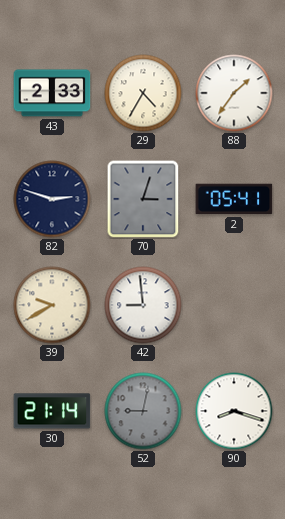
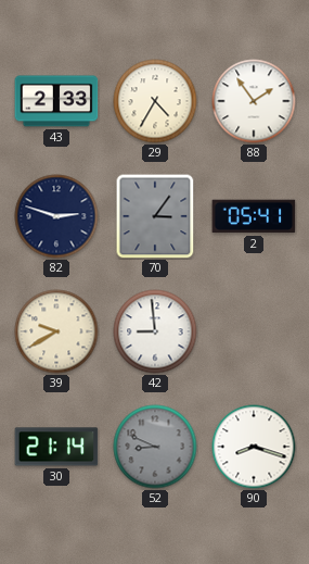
88: 1:36 -> 1:54
70: 3:03 -> 3:06
52: 9:02 -> 8:49
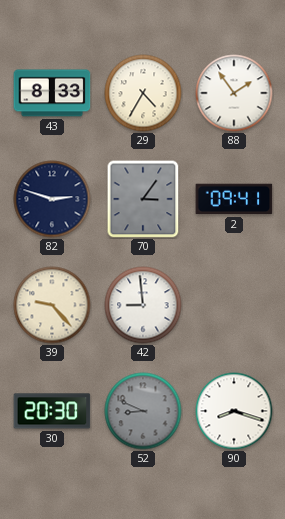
43: 2:33 -> 8:33
2: 05:41 -> 09:41
39: 9:40 -> 9:23
30: 21:14 -> 20:30
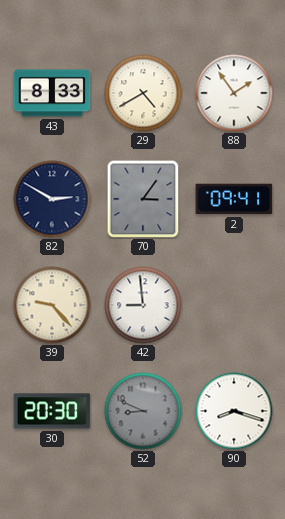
29: 4:35 -> 4:40
82: 2:48 -> 2:50
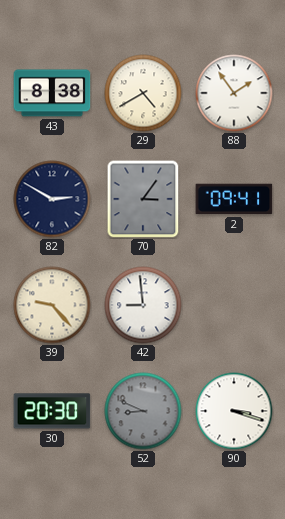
43: 8:33 -> 8:38
90: 8:18 -> 3:18
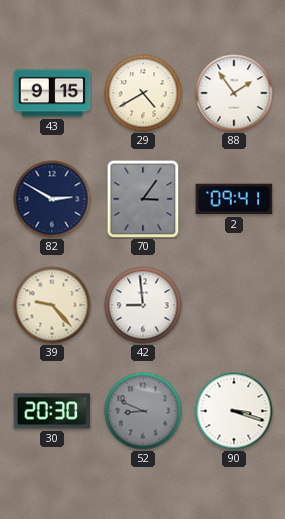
43: 8:38 -> 9:15
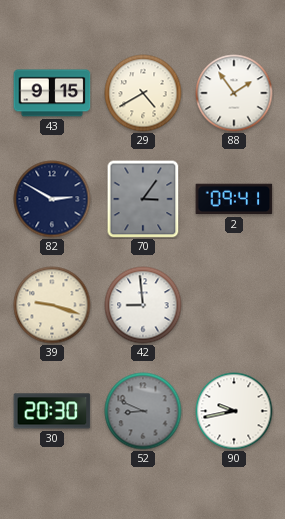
39: 9:23 -> 9:18
90: 3:18 -> 9:43
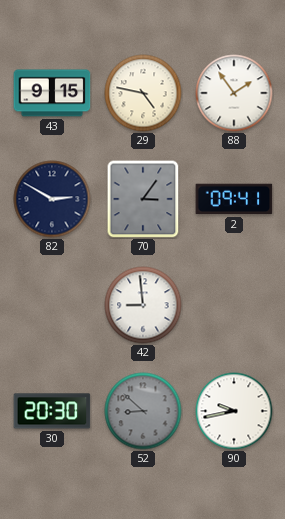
29: 4:40 -> 4:47
39: 9:18 -> none
52: 8:49 -> 8:52
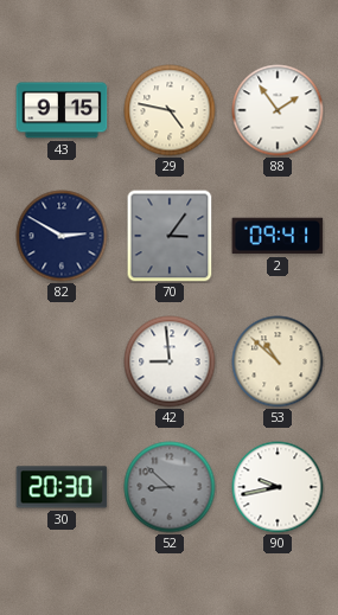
53: none -> 10:52
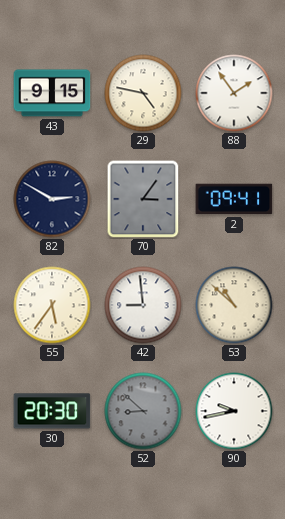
55: none -> 5:36
